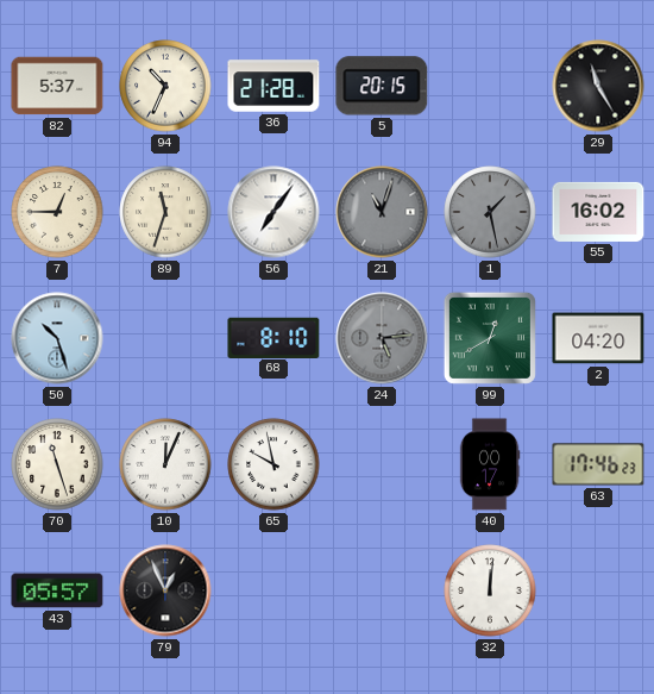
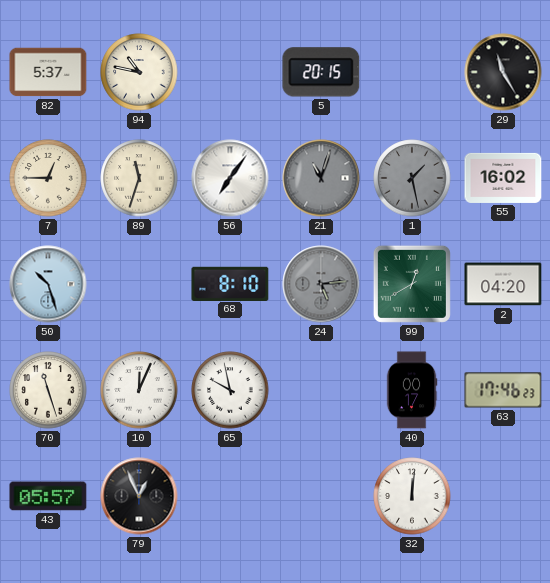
94: 10:34 -> 10:47
36: 21:28 -> none
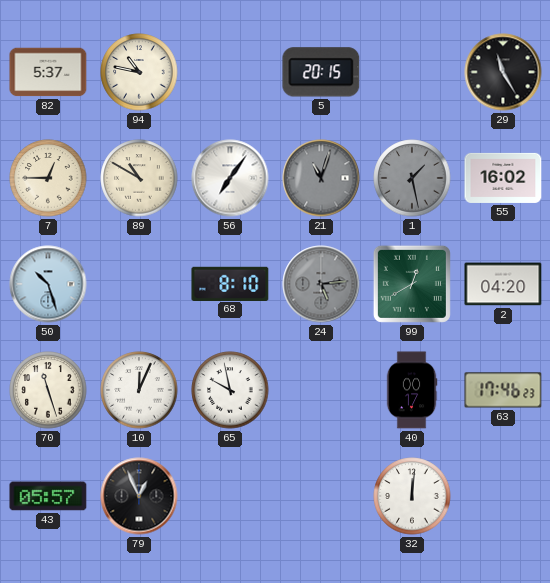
89: 11:33 -> 10:50
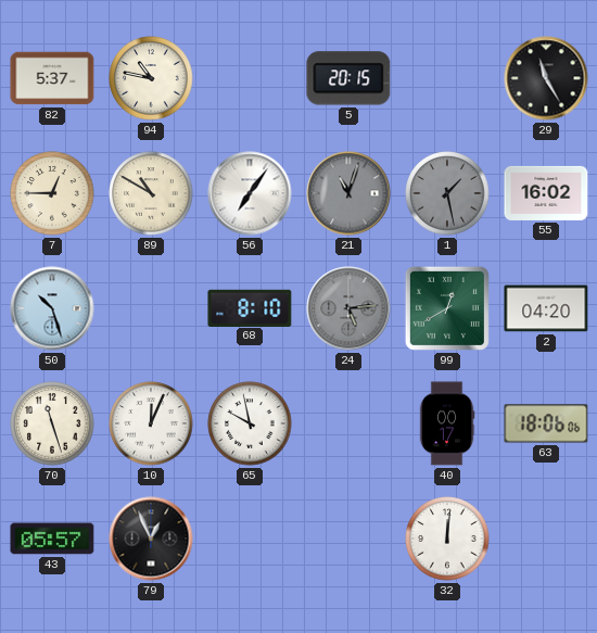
63: 17:46 -> 18:06
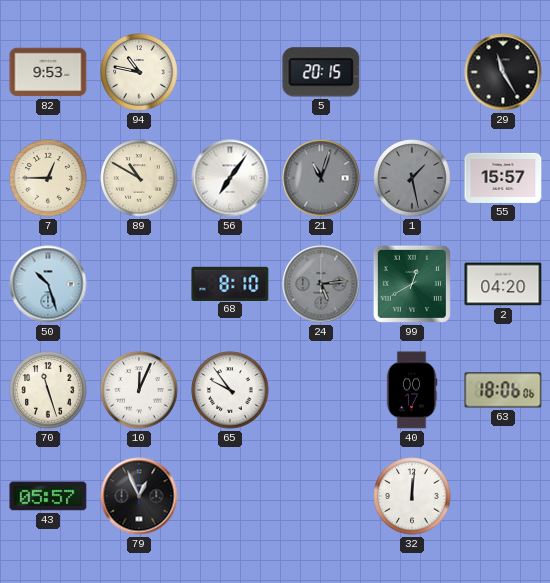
82: 5:37 -> 9:53
55: 16:02 -> 15:57
65: 9:58 -> 9:54
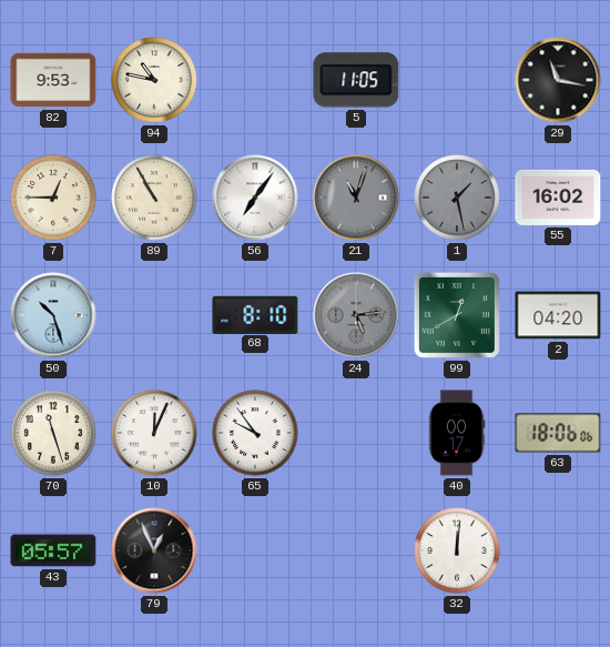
5: 20:15 -> 11:05
29: 11:25 -> 11:17
89: 10:50 -> 10:55
55: 15:57 -> 16:02
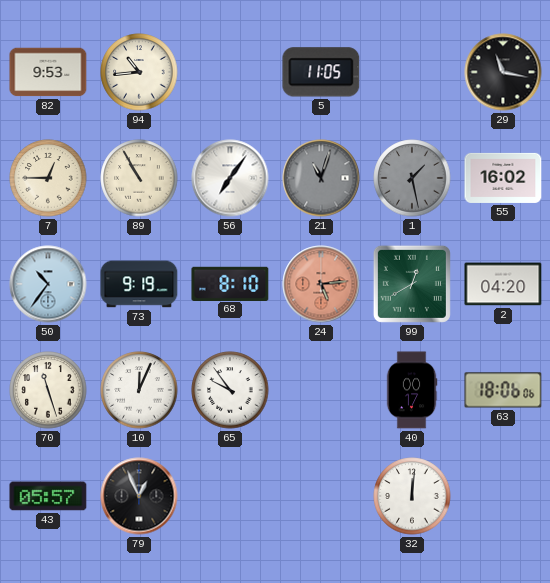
94: 10:47 -> 10:44
50: 10:27 -> 10:36
73: none -> 9:19
24 dial: grey -> salmon
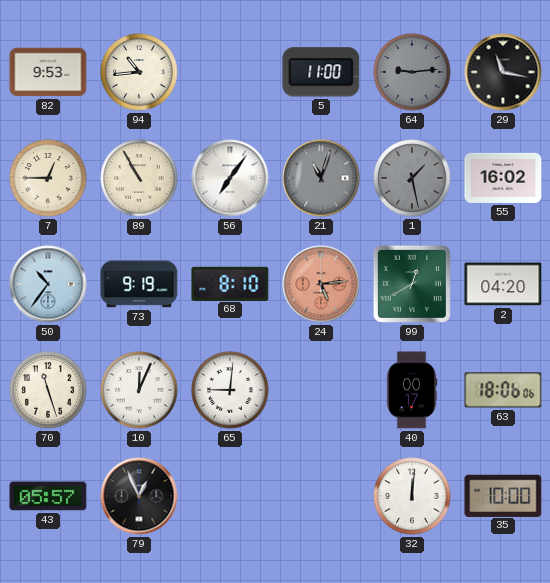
5: 11:05 -> 11:00
64: none -> 9:14
65: 9:54 -> 9:01
35: none -> 10:00
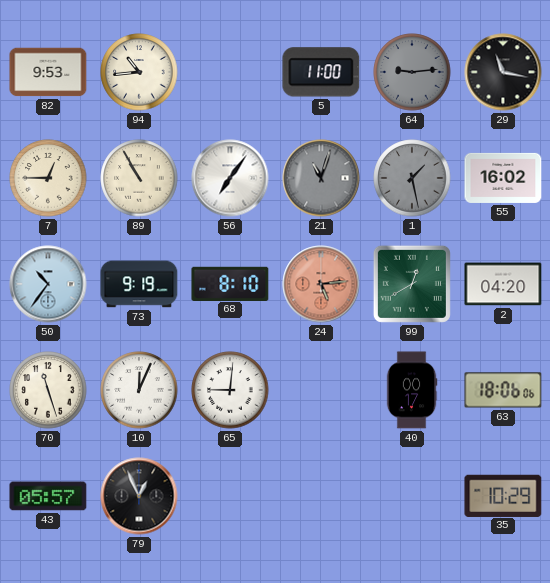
32: 12:01 -> none
35: 10:00 -> 10:29
